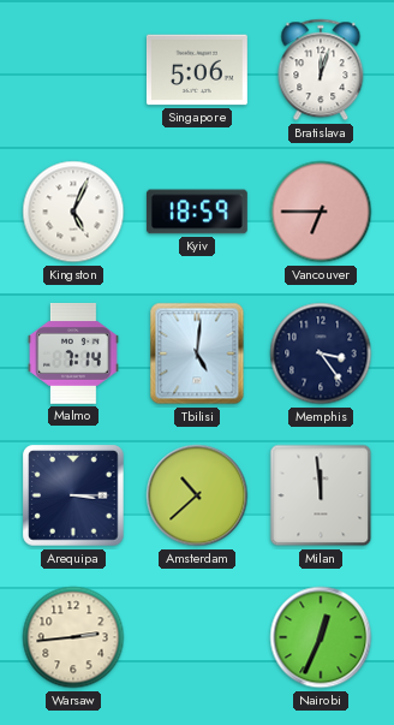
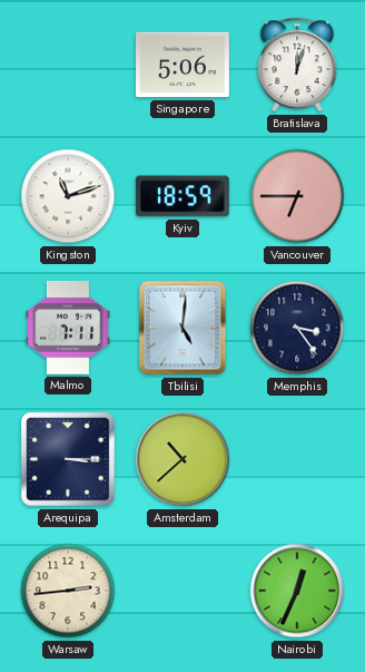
Kingston: 5:04 -> 11:12
Malmo: 7:14 -> 7:11
Milan: 11:59 -> none
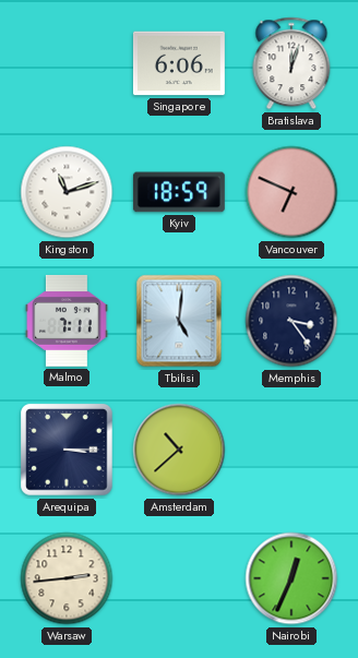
Singapore: 5:06 -> 6:06
Vancouver: 6:45 -> 6:49
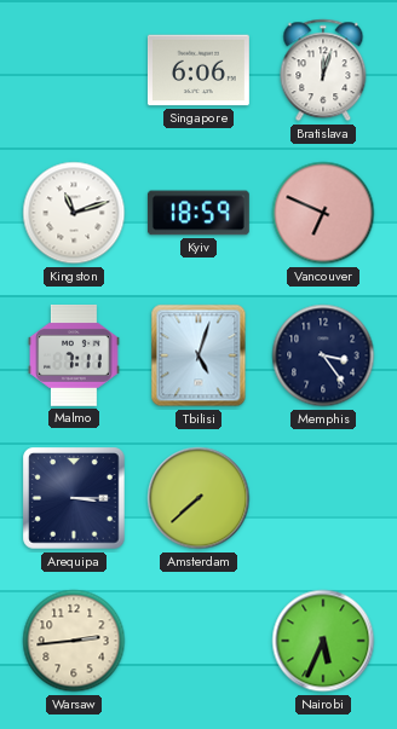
Tbilisi: 5:01 -> 5:03
Amsterdam: 10:38 -> 7:38
Nairobi: 12:34 -> 5:34
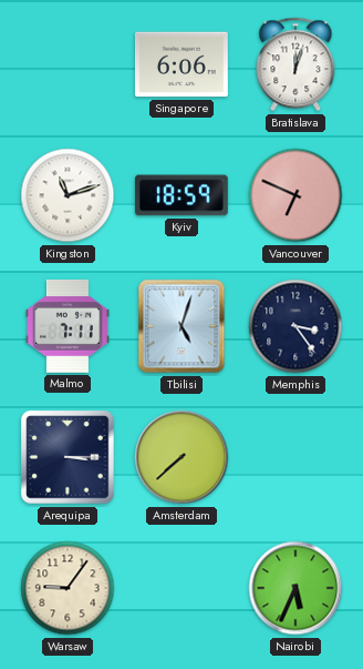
Warsaw: 2:44 -> 9:06
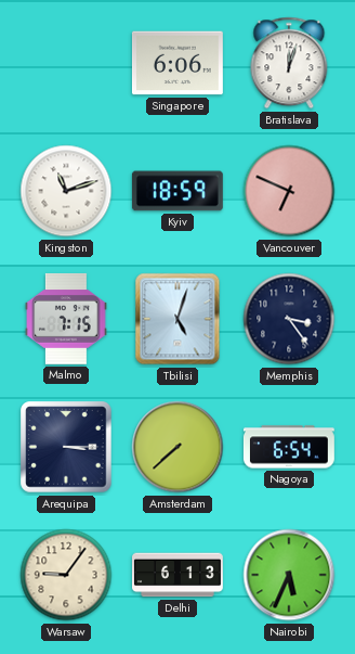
Malmo: 7:11 -> 7:15
Nagoya: none -> 6:54
Delhi: none -> 6:13
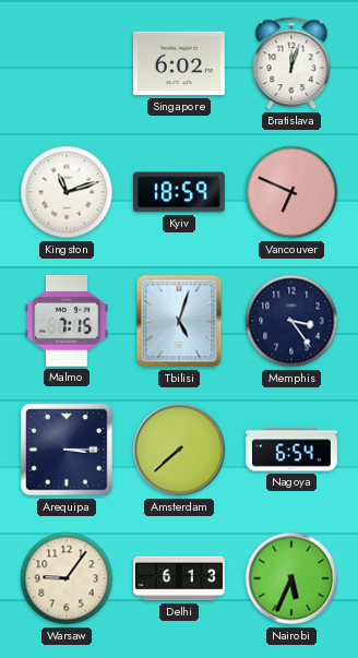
Singapore: 6:06 -> 6:02
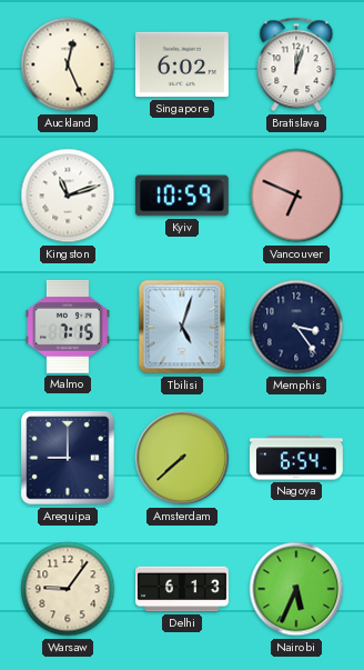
Auckland: none -> 12:26
Kyiv: 18:59 -> 10:59
Arequipa: 3:15 -> 9:00
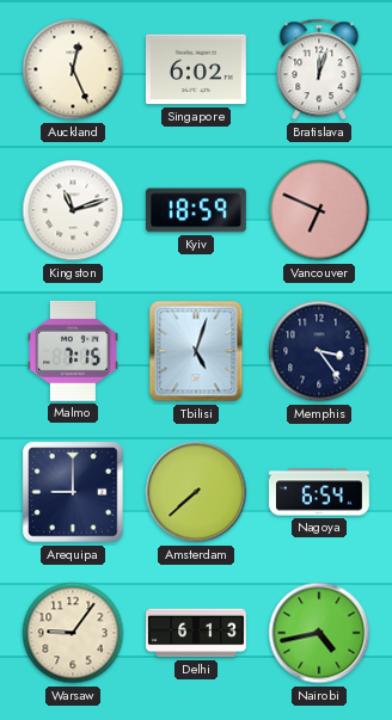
Kyiv: 10:59 -> 18:59
Nairobi: 5:34 -> 4:43
